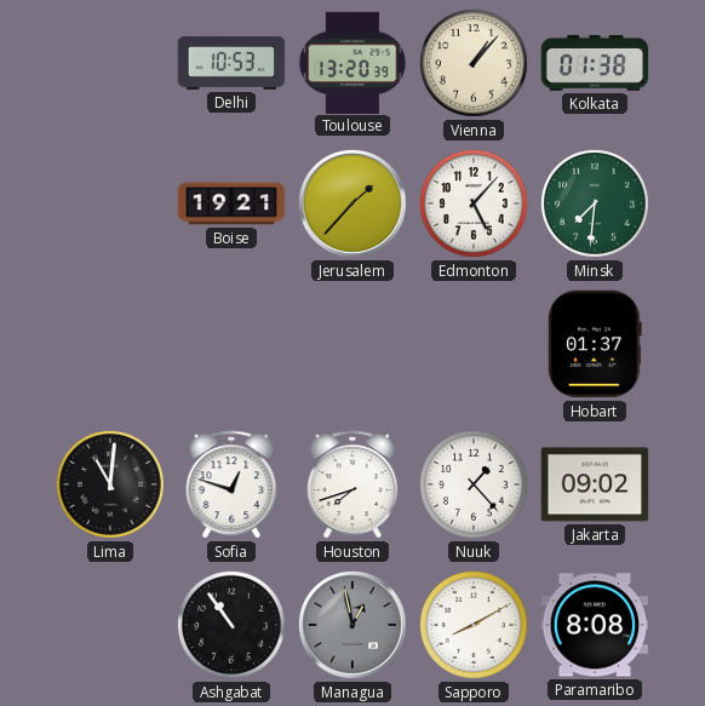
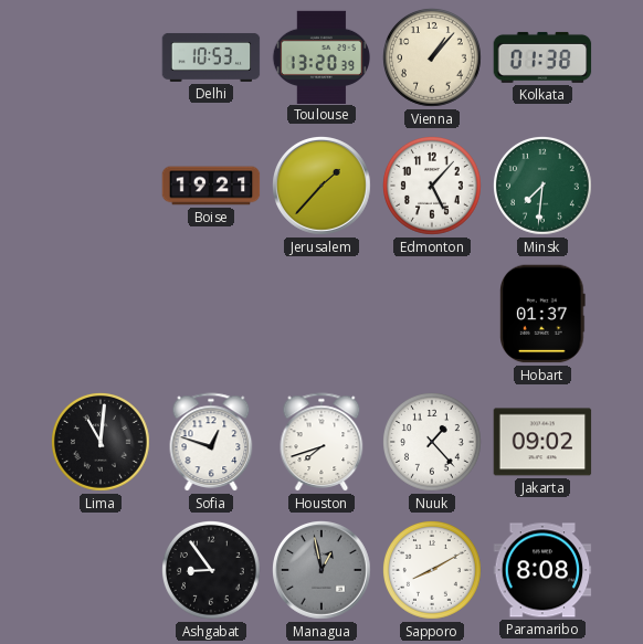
Ashgabat: 10:54 -> 8:54
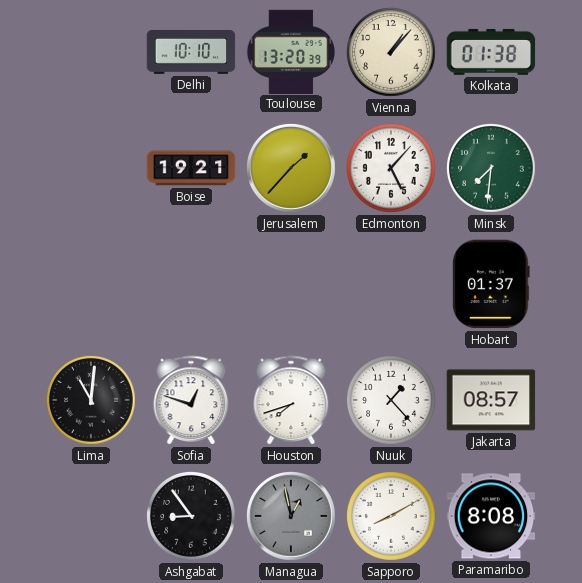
Delhi: 10:53 -> 10:10
Jakarta: 09:02 -> 08:57
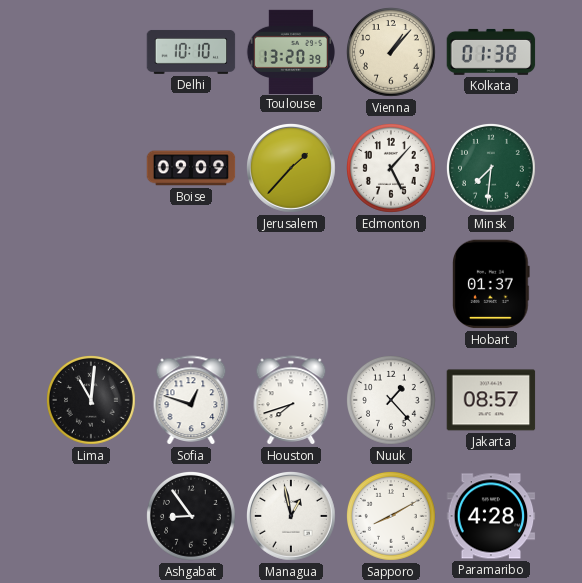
Boise: 19:21 -> 09:09
Managua dial: grey -> white
Paramaribo: 8:08 -> 4:28
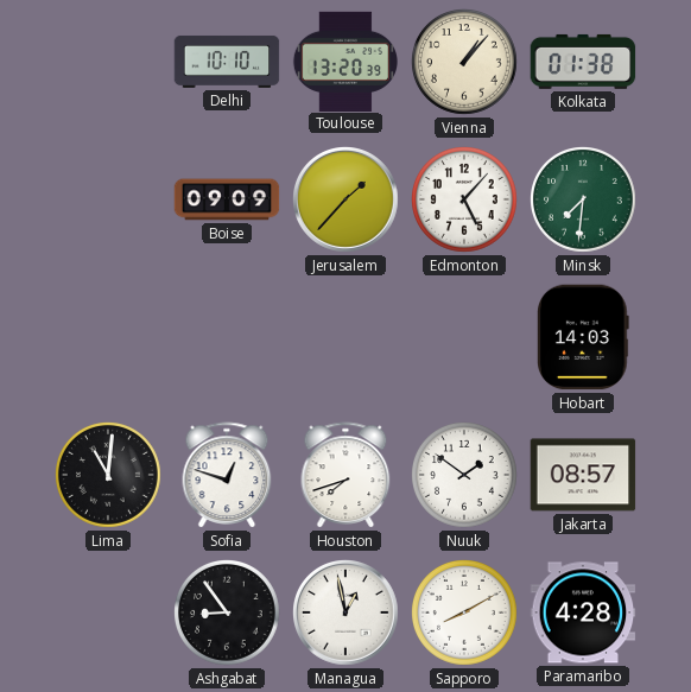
Hobart: 01:37 -> 14:03
Nuuk: 1:23 -> 1:51
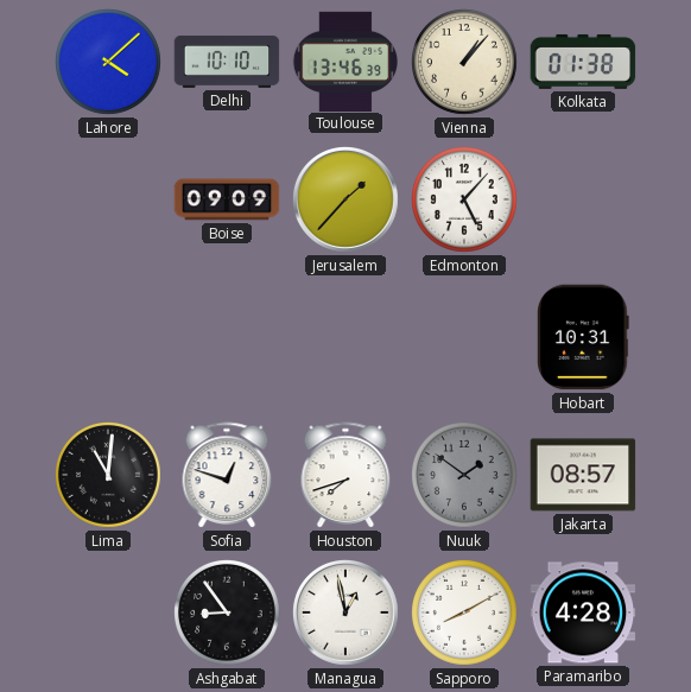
Lahore: none -> 4:08
Toulouse: 13:20 -> 13:46
Minsk: 7:31 -> none
Hobart: 14:03 -> 10:31
Nuuk dial: white -> grey
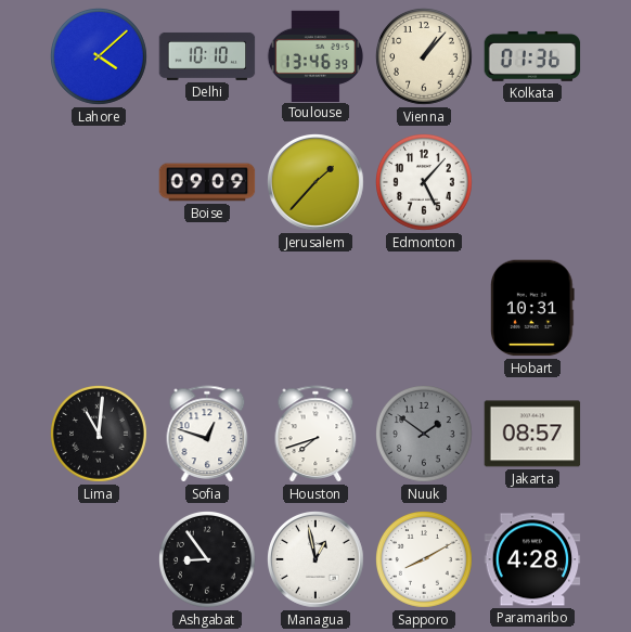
Kolkata: 01:38 -> 01:36
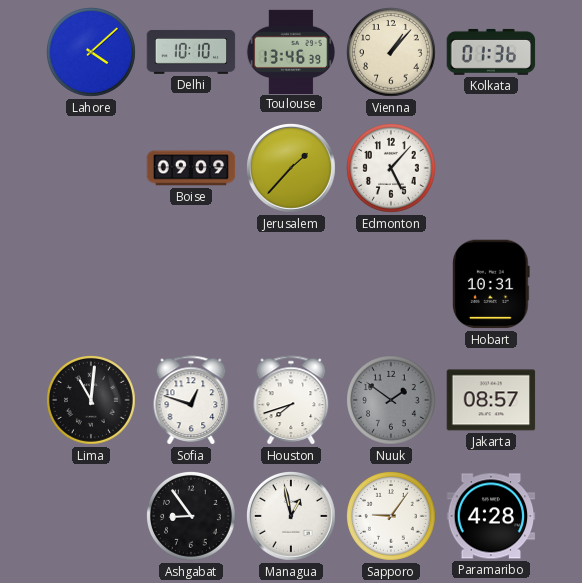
Sapporo: 8:10 -> 9:06
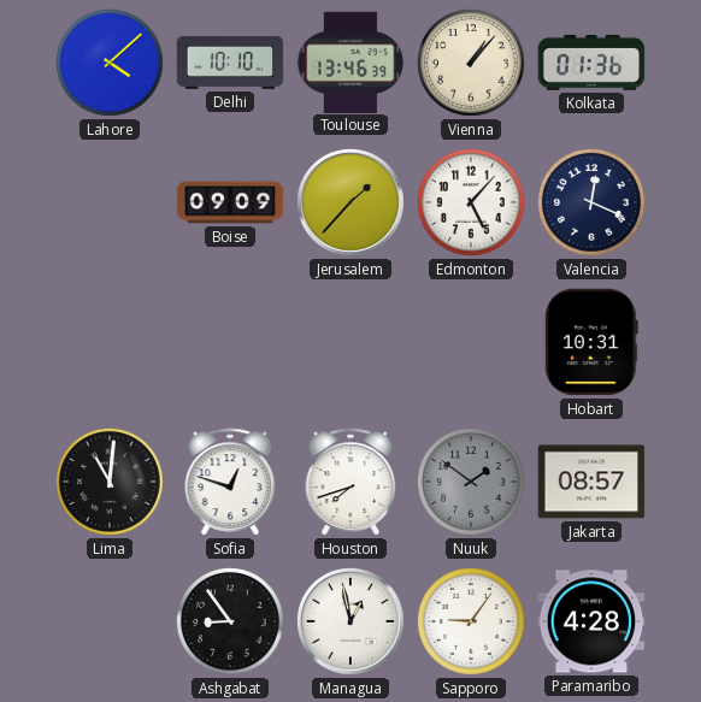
Valencia: none -> 12:19
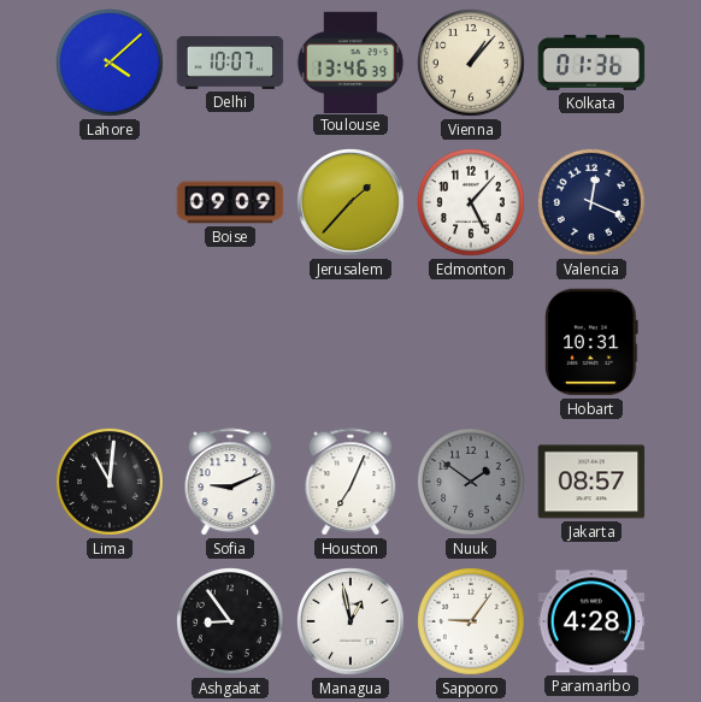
Delhi: 10:10 -> 10:07
Sofia: 12:48 -> 9:11
Houston: 7:42 -> 7:04
